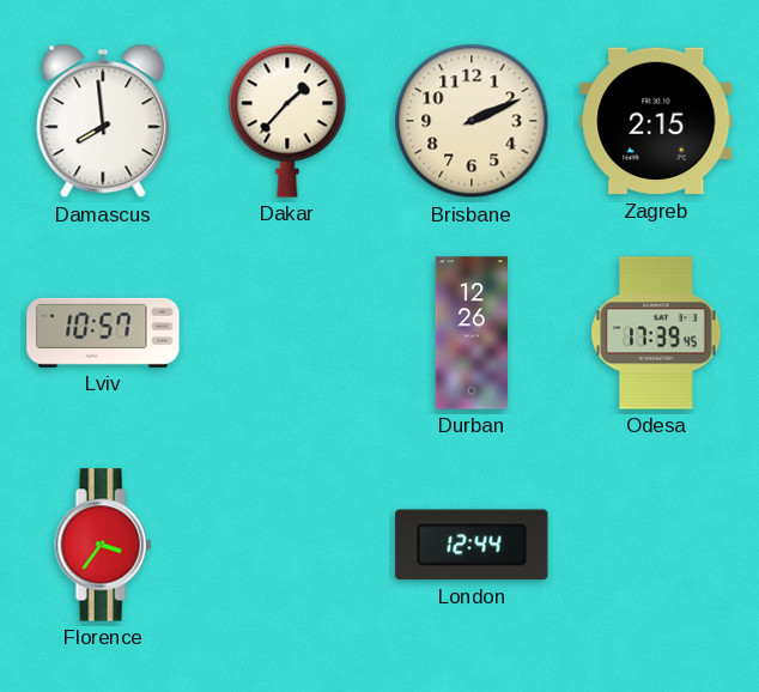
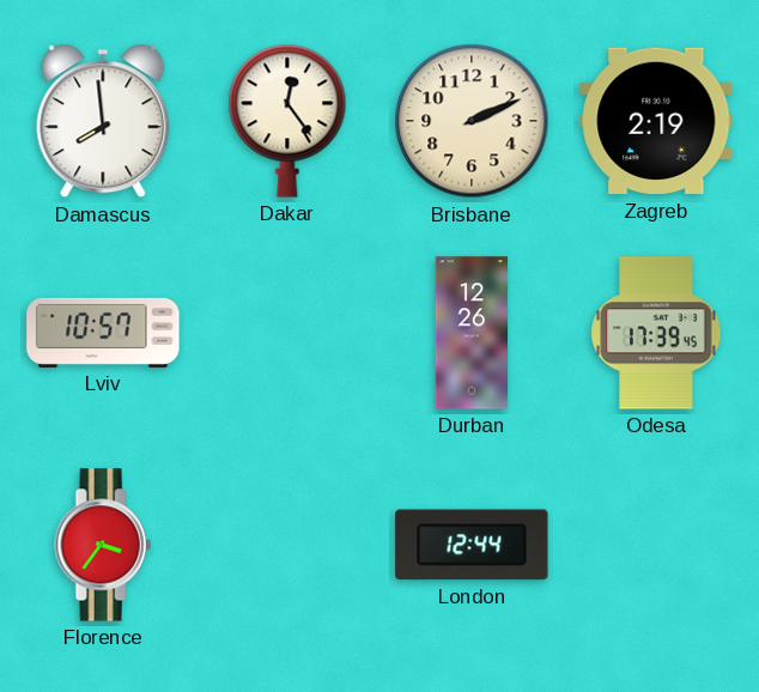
Dakar: 1:37 -> 12:24
Zagreb: 2:15 -> 2:19
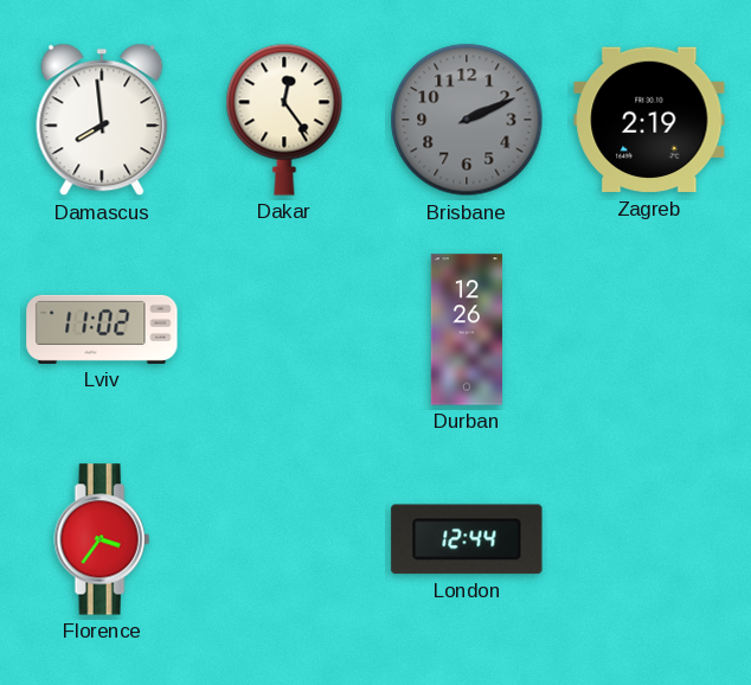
Brisbane dial: cream -> grey
Lviv: 10:57 -> 11:02
Odesa: 17:39 -> none
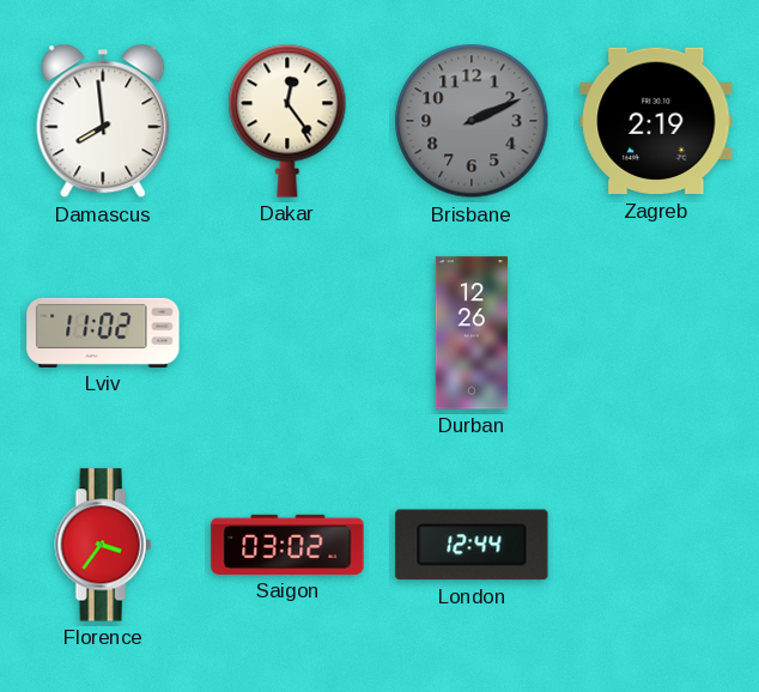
Saigon: none -> 03:02
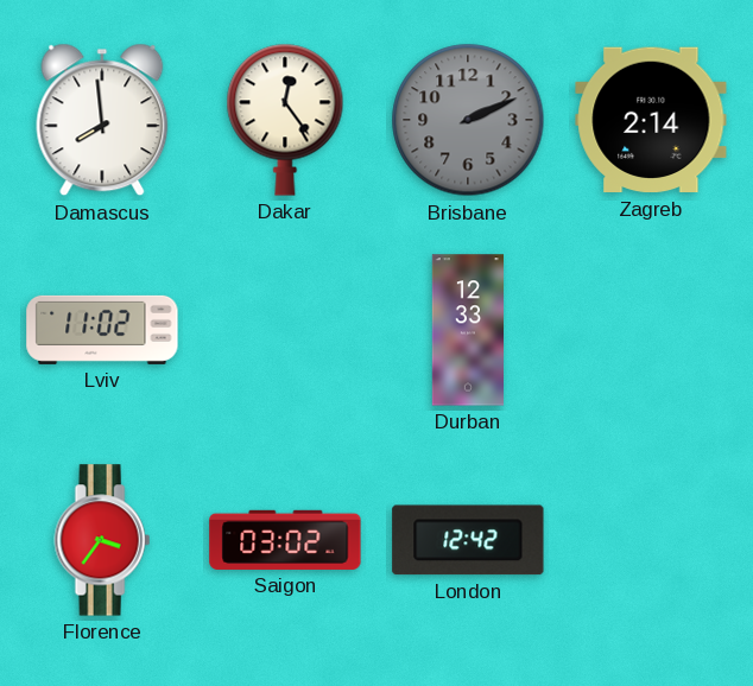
Zagreb: 2:19 -> 2:14
Durban: 12:26 -> 12:33
London: 12:44 -> 12:42
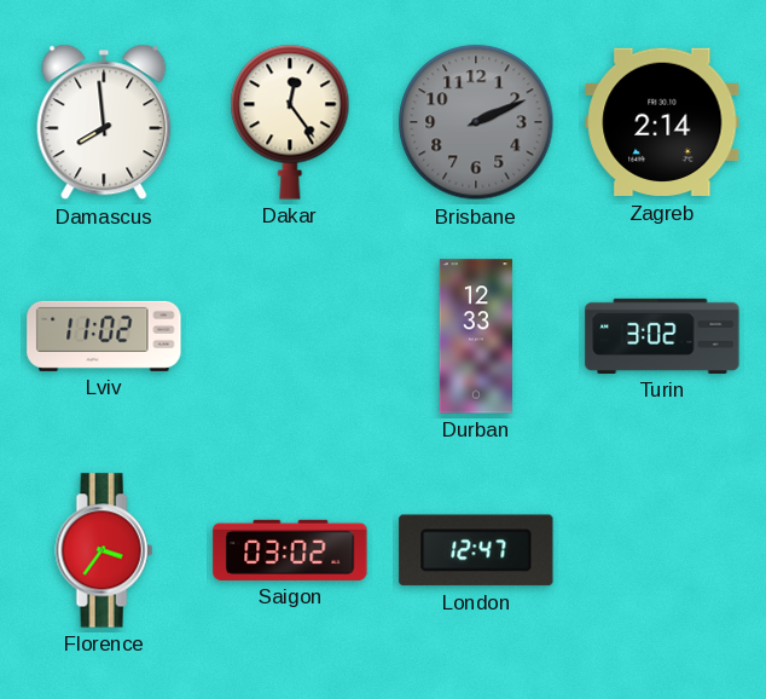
Turin: none -> 3:02
London: 12:42 -> 12:47
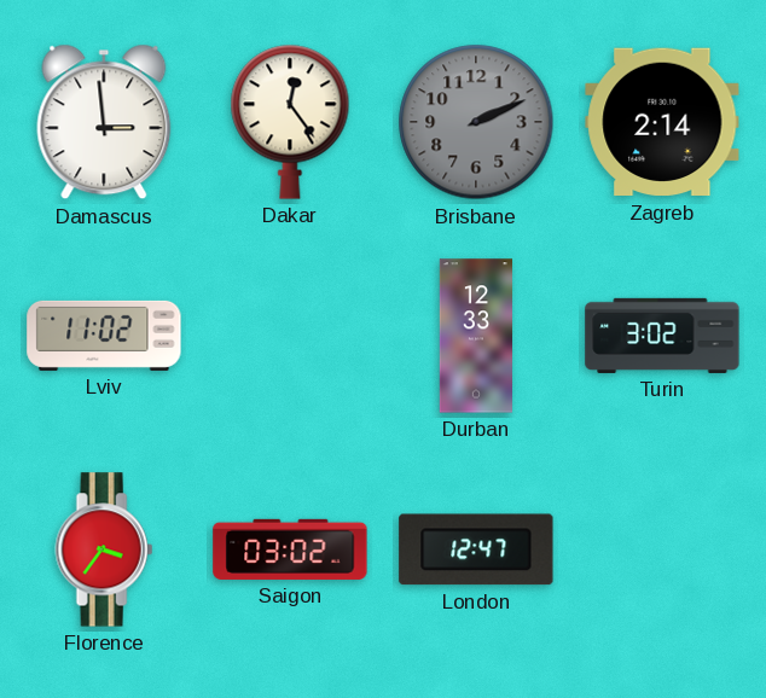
Damascus: 7:59 -> 2:59
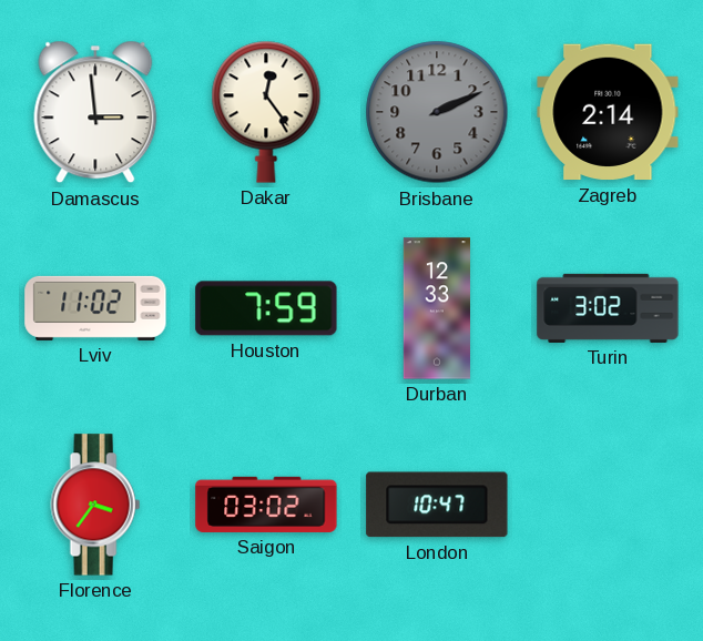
Houston: none -> 7:59
London: 12:47 -> 10:47
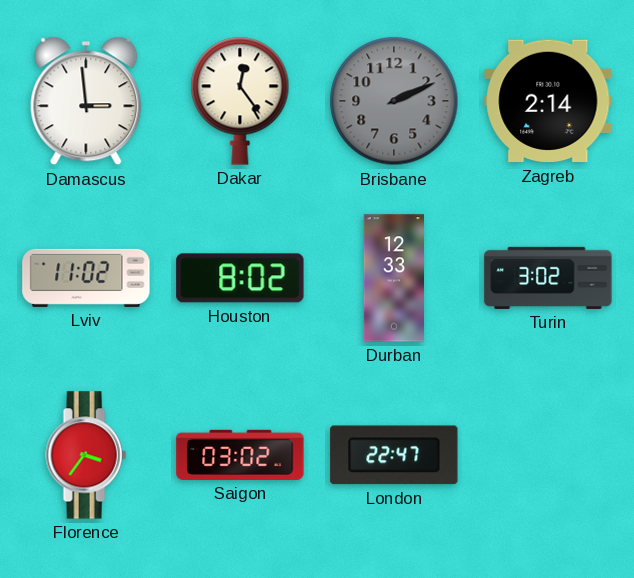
Houston: 7:59 -> 8:02
London: 10:47 -> 22:47
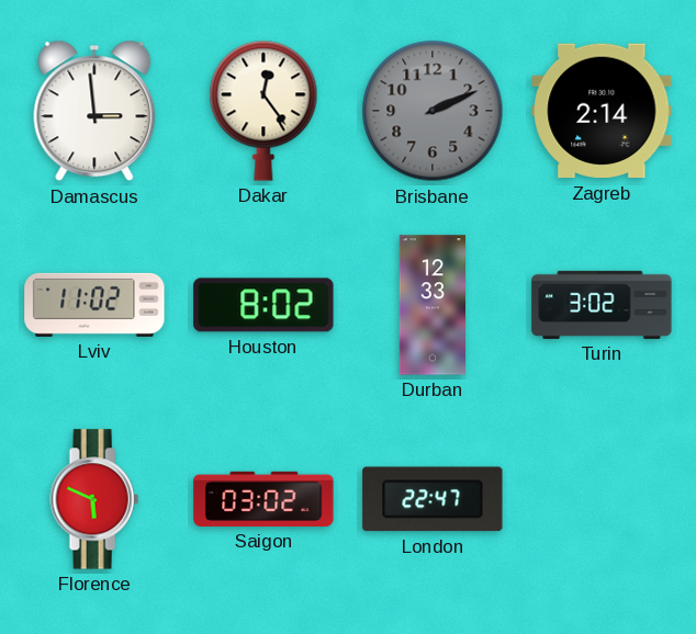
Florence: 3:36 -> 5:49
